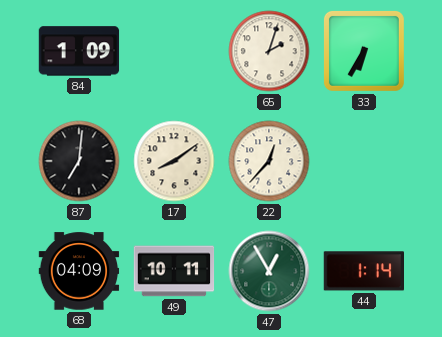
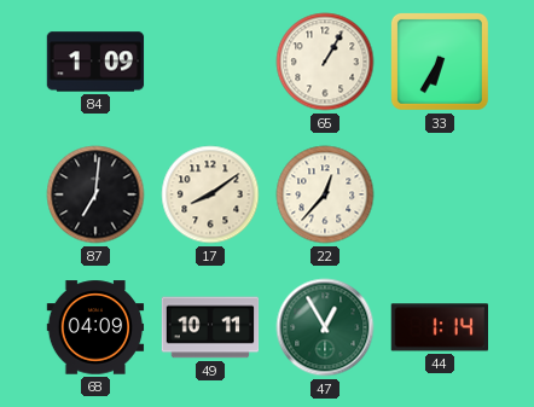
65: 2:03 -> 1:05
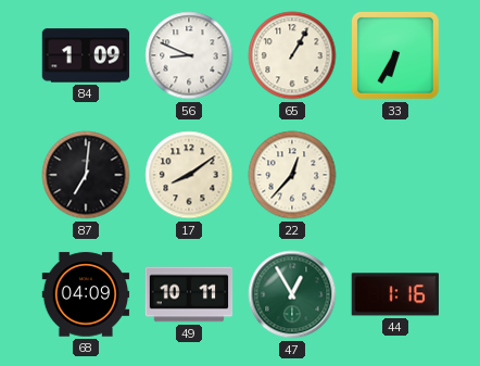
56: none -> 8:49
44: 1:14 -> 1:16
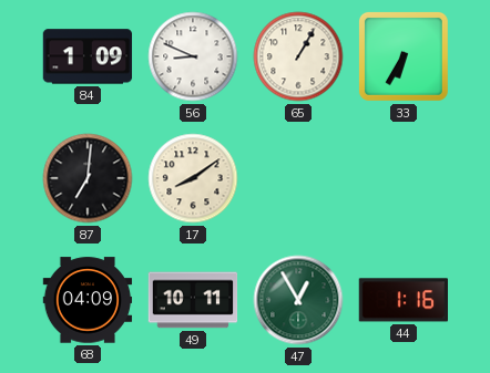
22: 12:37 -> none
